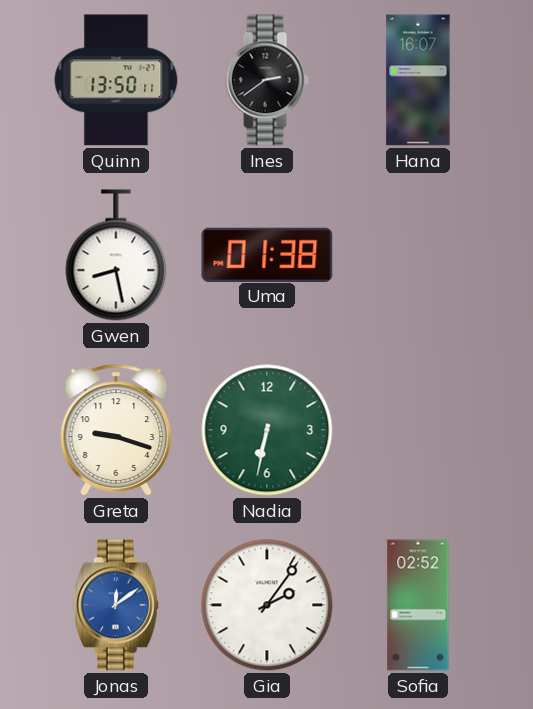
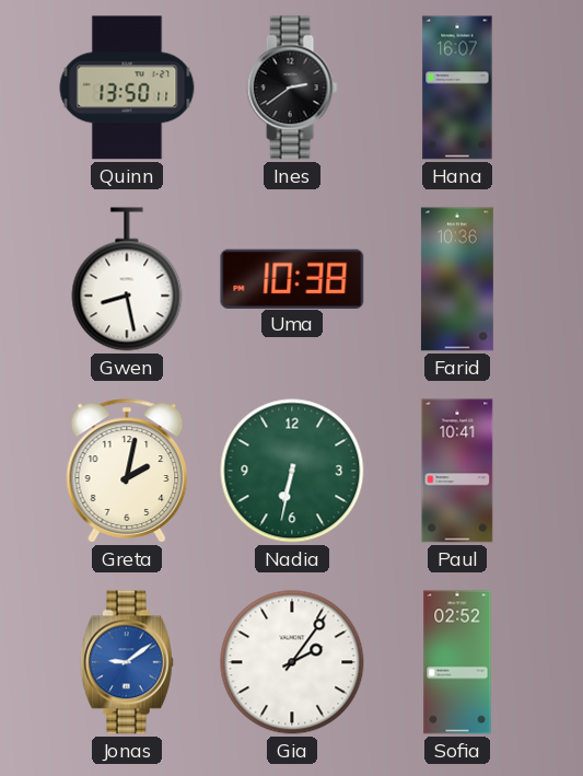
Uma: 01:38 -> 10:38
Farid: none -> 10:36
Greta: 9:18 -> 2:02
Paul: none -> 10:41
Jonas: 12:09 -> 9:09
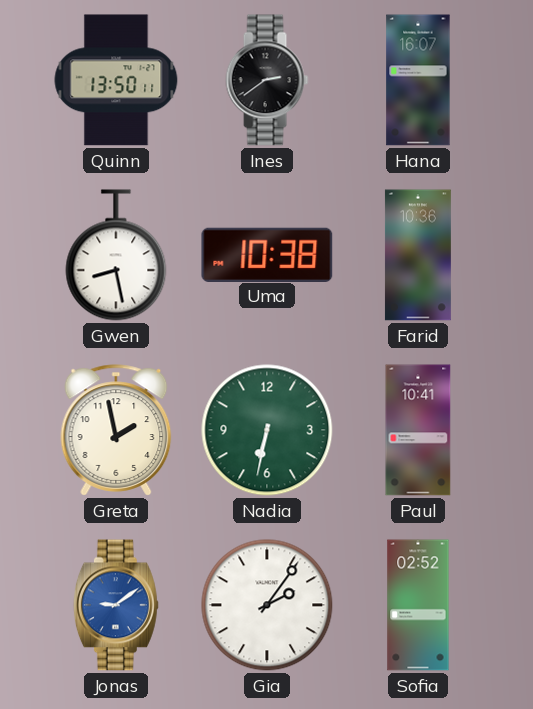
Greta: 2:02 -> 1:58
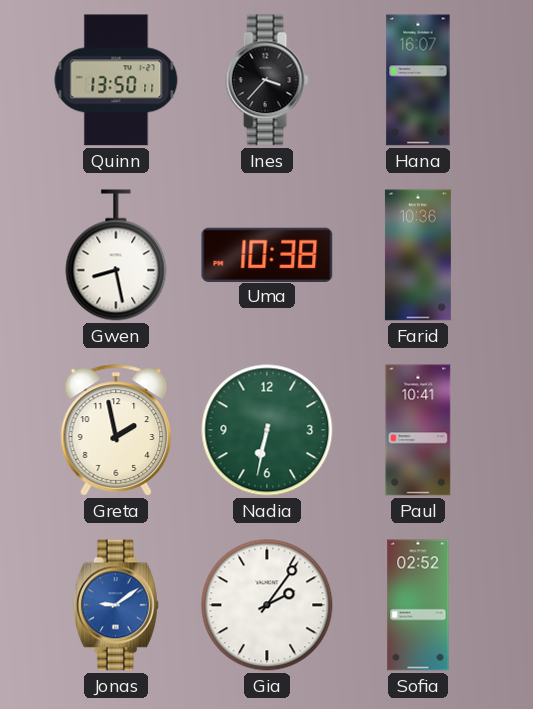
Ines: 2:39 -> 3:37
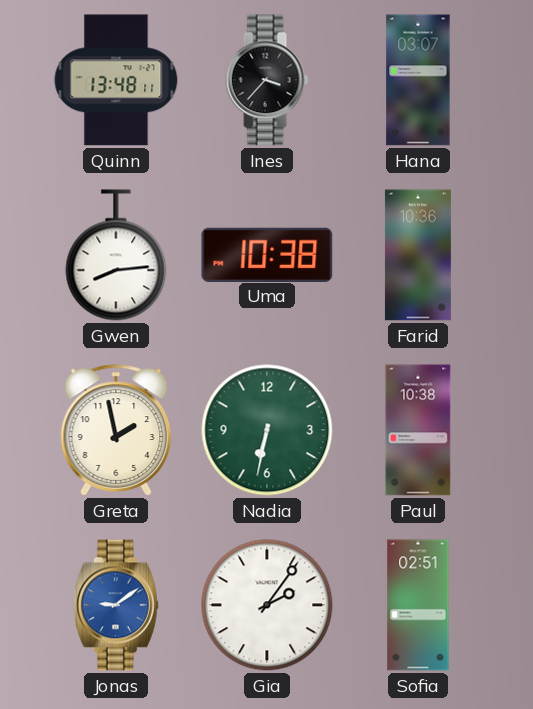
Quinn: 13:50 -> 13:48
Hana: 16:07 -> 03:07
Gwen: 8:28 -> 8:14
Paul: 10:41 -> 10:38
Sofia: 02:52 -> 02:51
